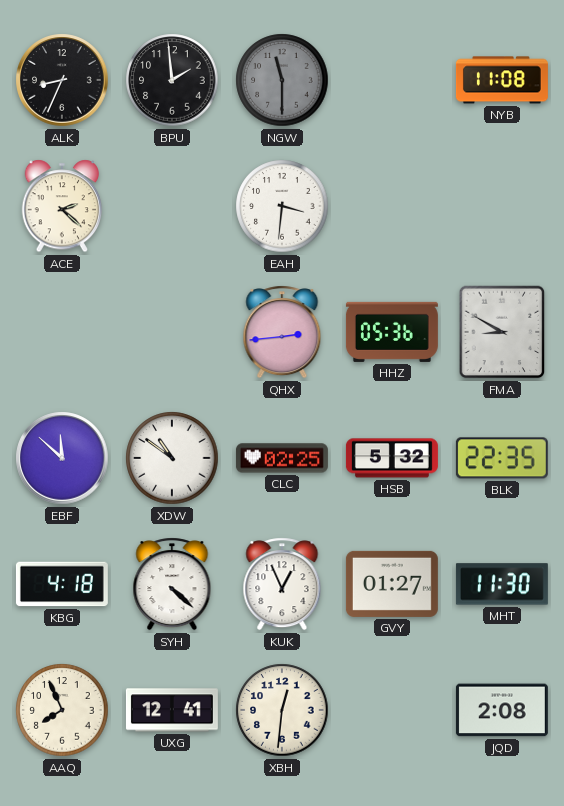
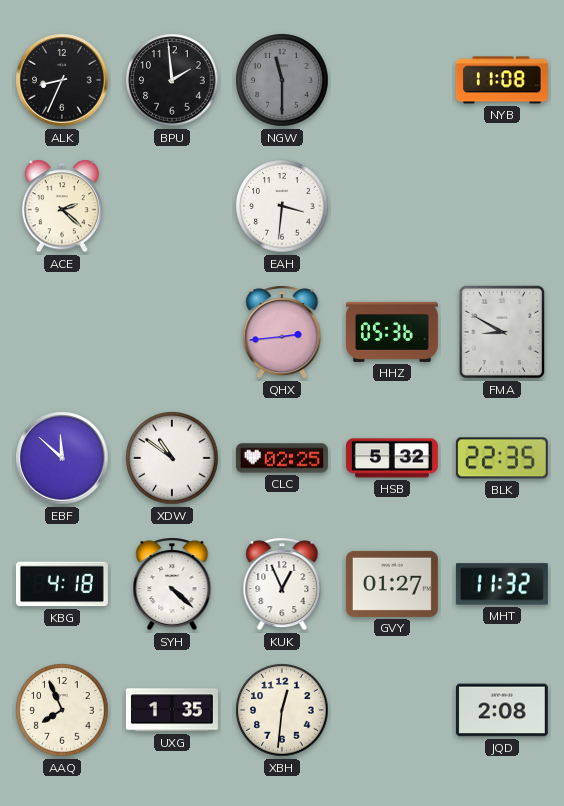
MHT: 11:30 -> 11:32
UXG: 12:41 -> 1:35
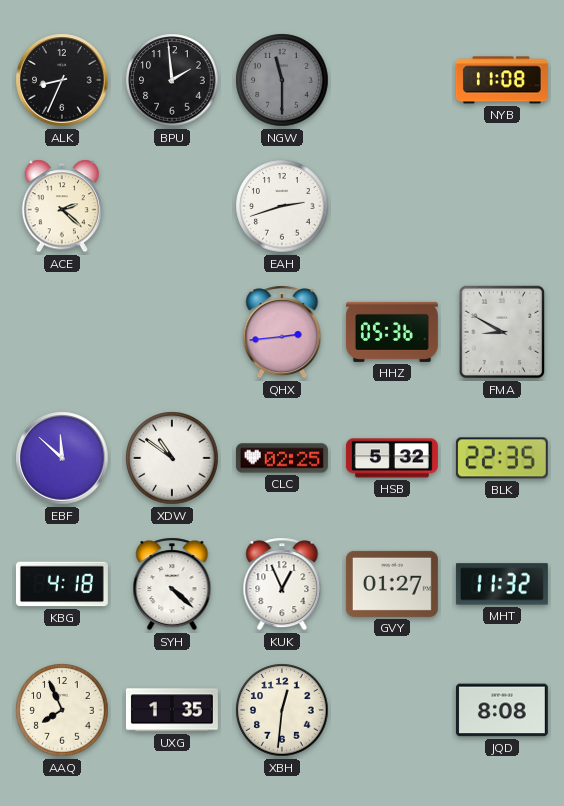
EAH: 3:31 -> 2:42
JQD: 2:08 -> 8:08
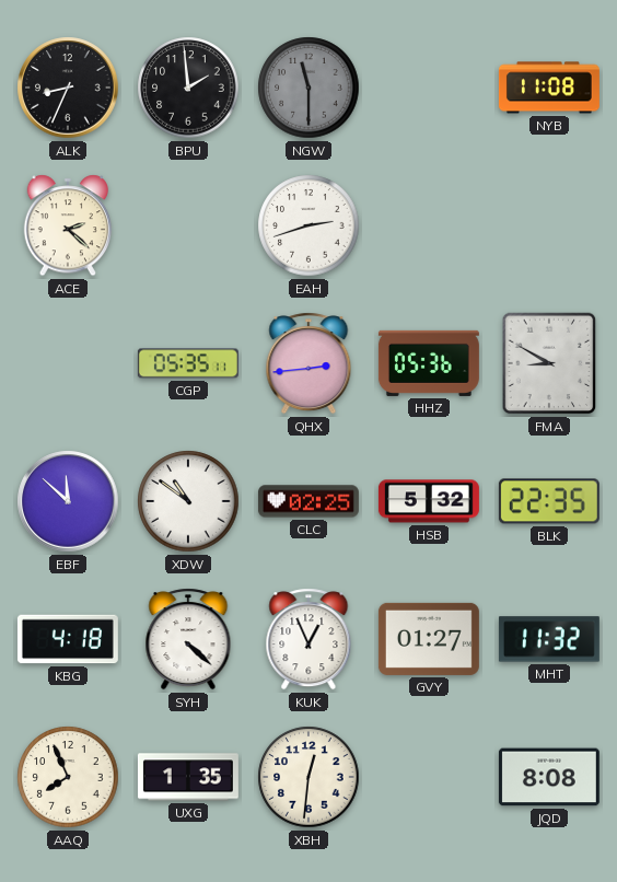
CGP: none -> 05:35
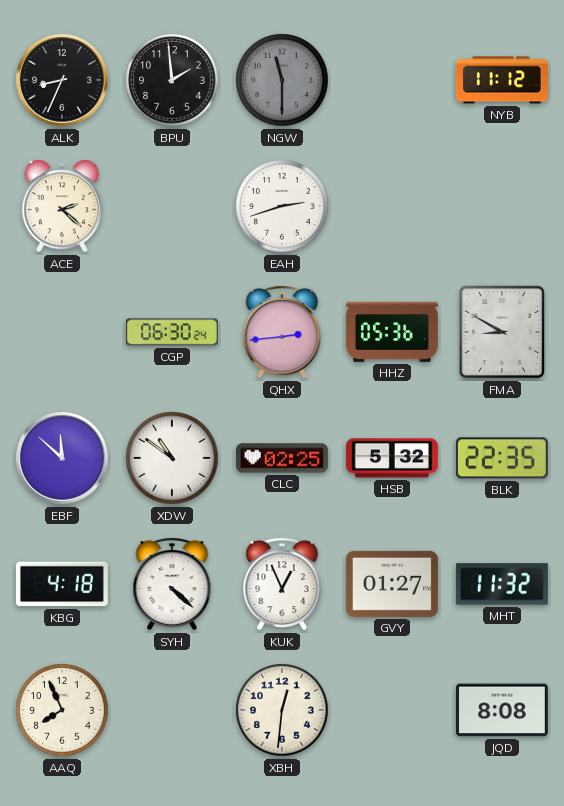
NYB: 11:08 -> 11:12
CGP: 05:35 -> 06:30
UXG: 1:35 -> none
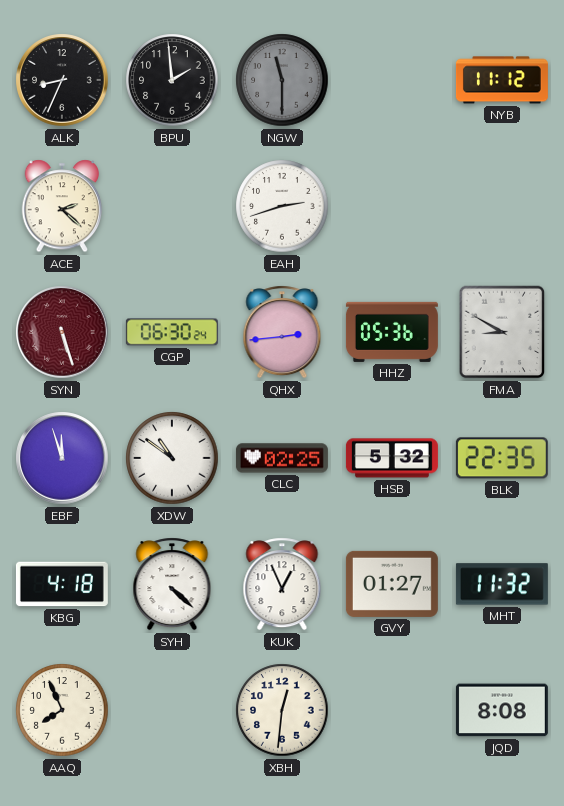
SYN: none -> 5:27
EBF: 11:52 -> 11:57
